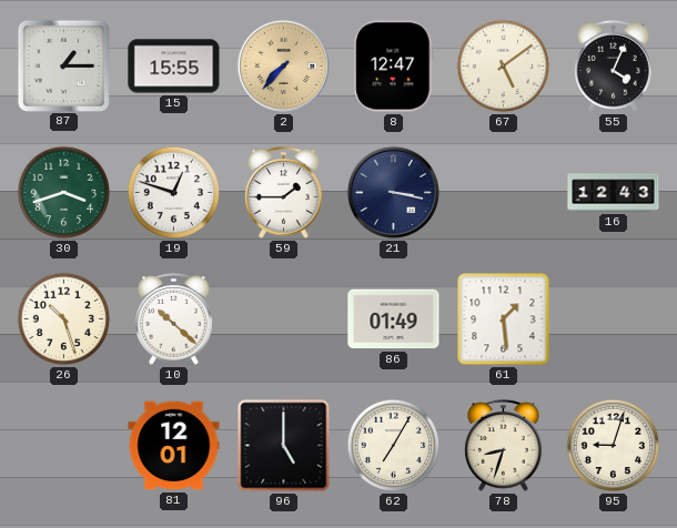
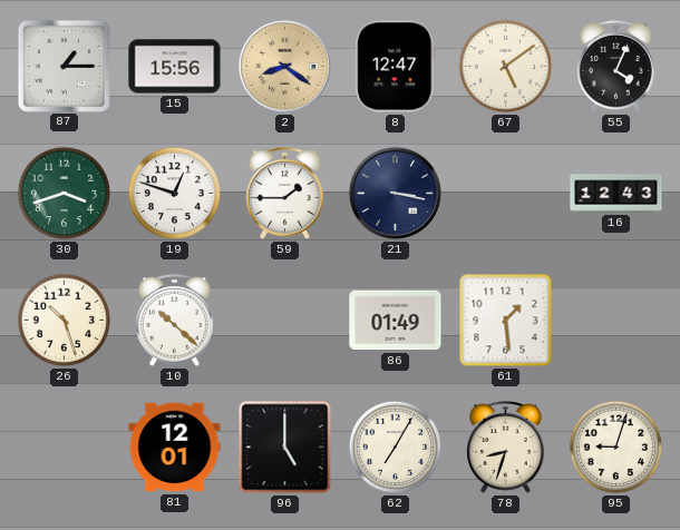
15: 15:55 -> 15:56
2: 7:37 -> 8:21
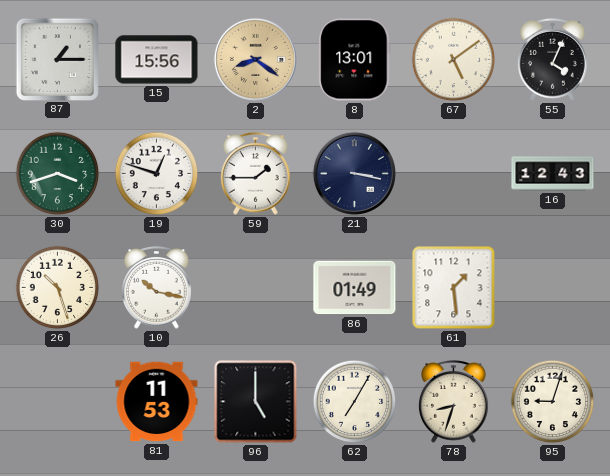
8: 12:47 -> 13:01
10: 10:22 -> 10:17
81: 12:01 -> 11:53
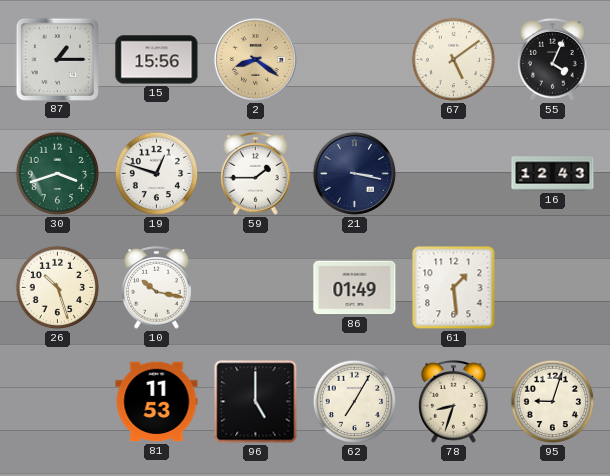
8: 13:01 -> none
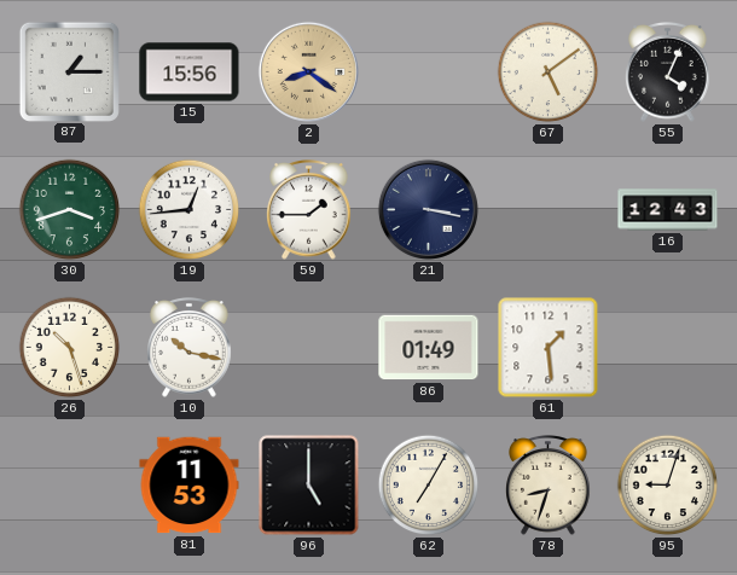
19: 12:48 -> 12:44
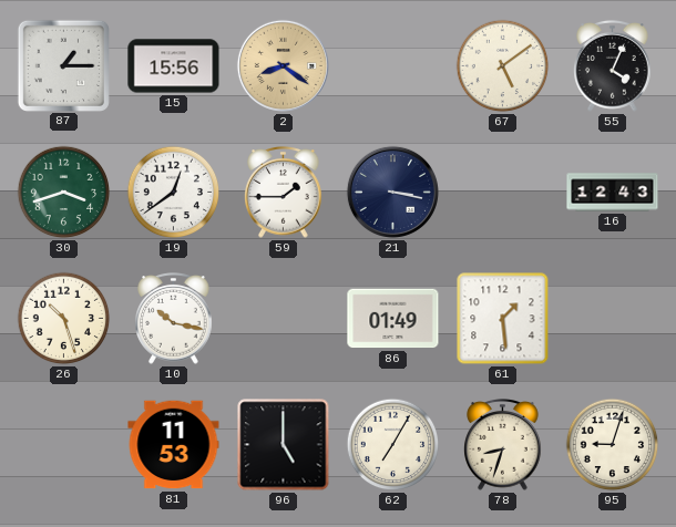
19: 12:44 -> 12:39
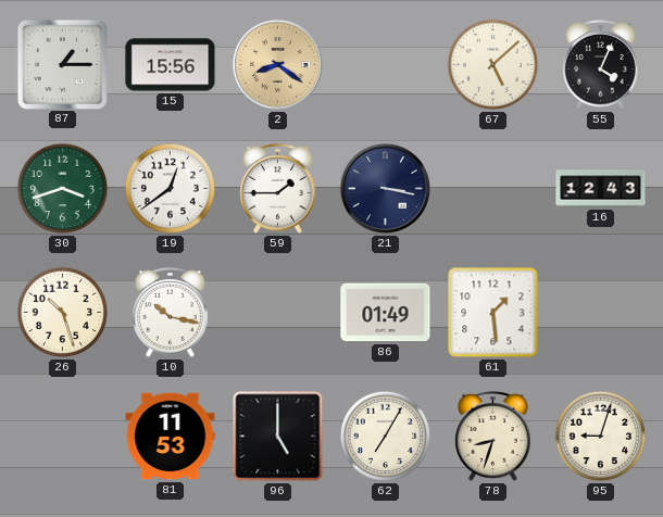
67: 5:09 -> 5:08
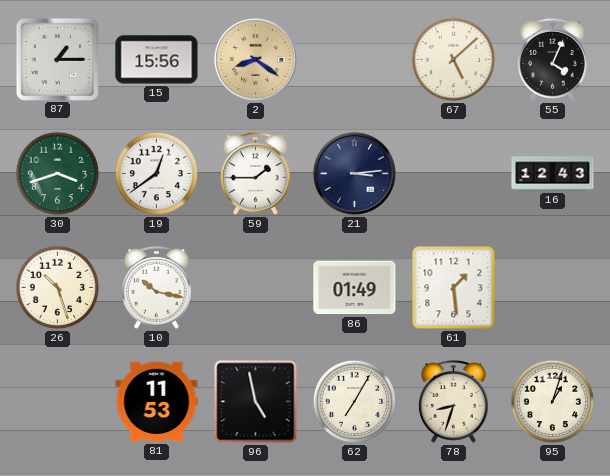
21: 3:17 -> 3:14
96: 5:00 -> 4:58
95: 9:03 -> 1:03
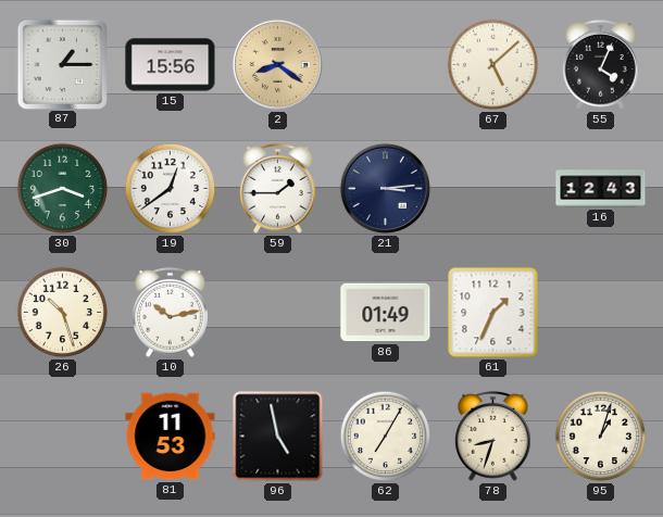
10: 10:17 -> 10:13
61: 1:29 -> 1:34
